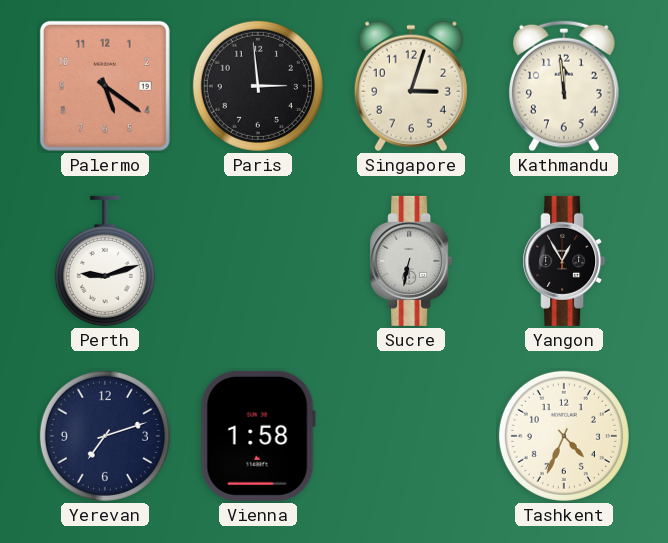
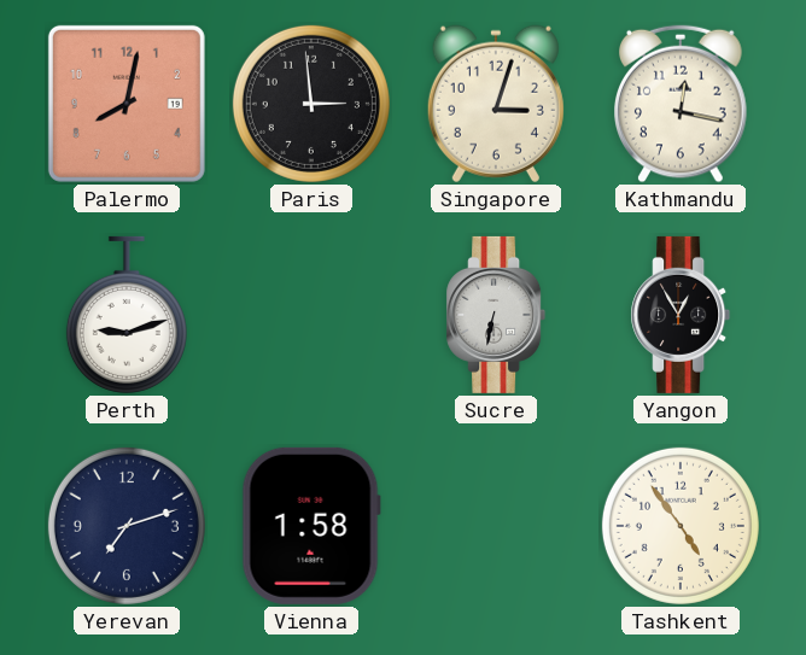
Palermo: 5:21 -> 8:02
Kathmandu: 11:59 -> 12:17
Tashkent: 4:34 -> 4:54
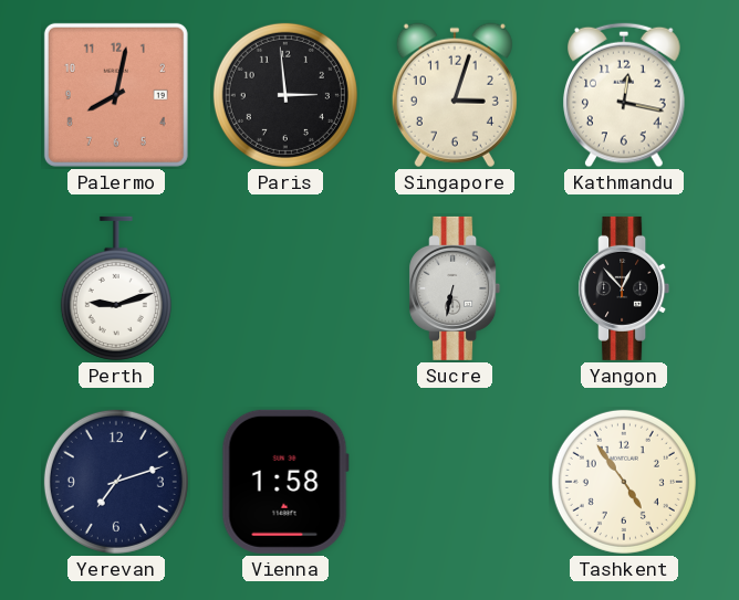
Yangon: 12:55 -> 12:53
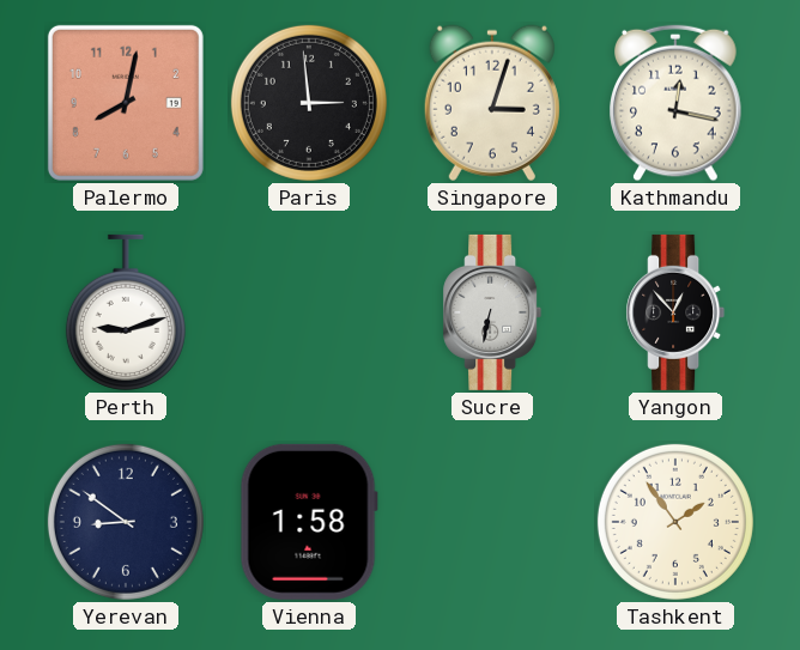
Yerevan: 7:12 -> 8:51
Tashkent: 4:54 -> 1:54
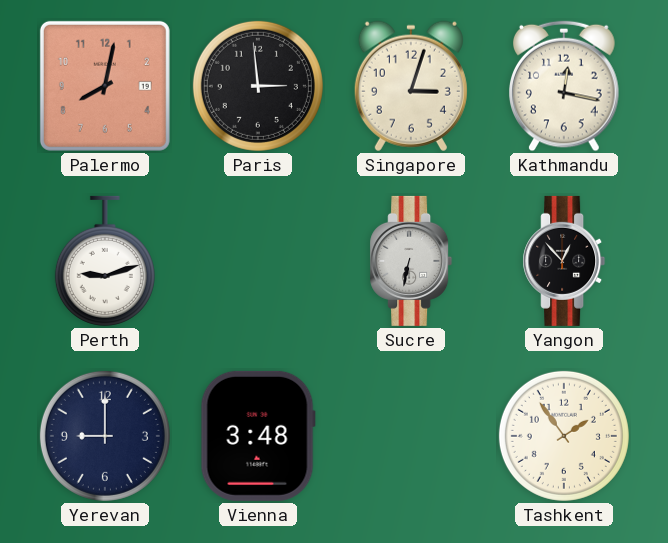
Yerevan: 8:51 -> 9:00
Vienna: 1:58 -> 3:48
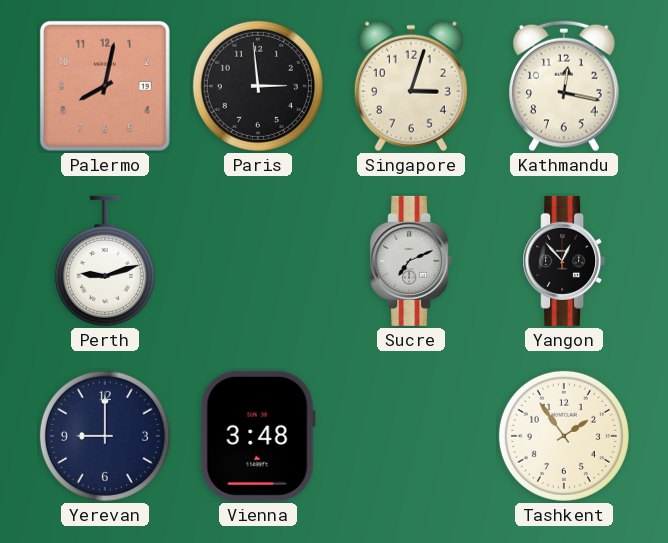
Sucre: 6:32 -> 7:11
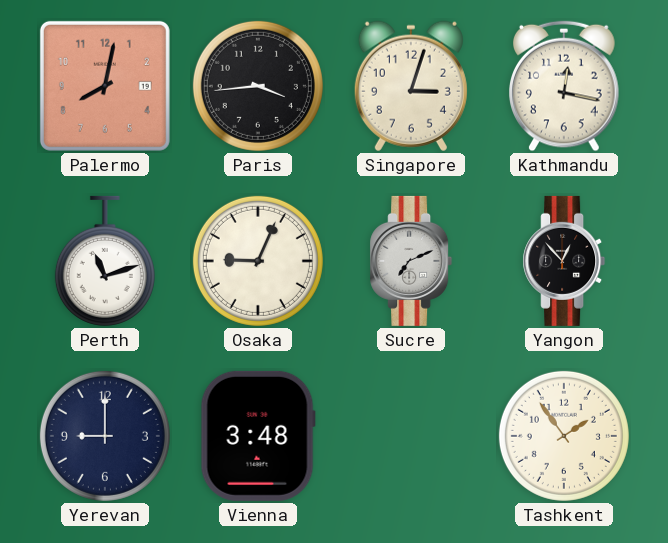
Paris: 2:59 -> 3:44
Perth: 9:12 -> 11:12
Osaka: none -> 9:04
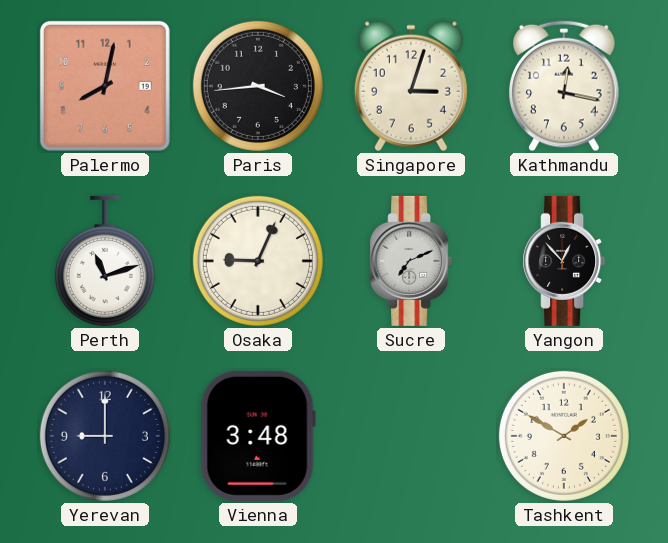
Tashkent: 1:54 -> 1:50
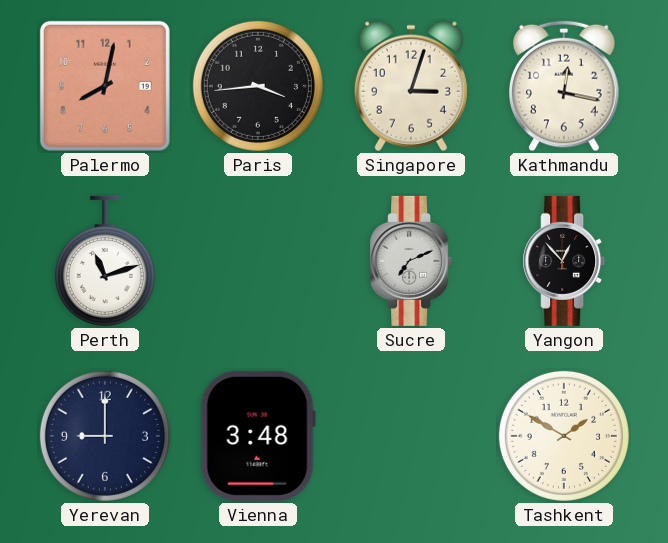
Osaka: 9:04 -> none
